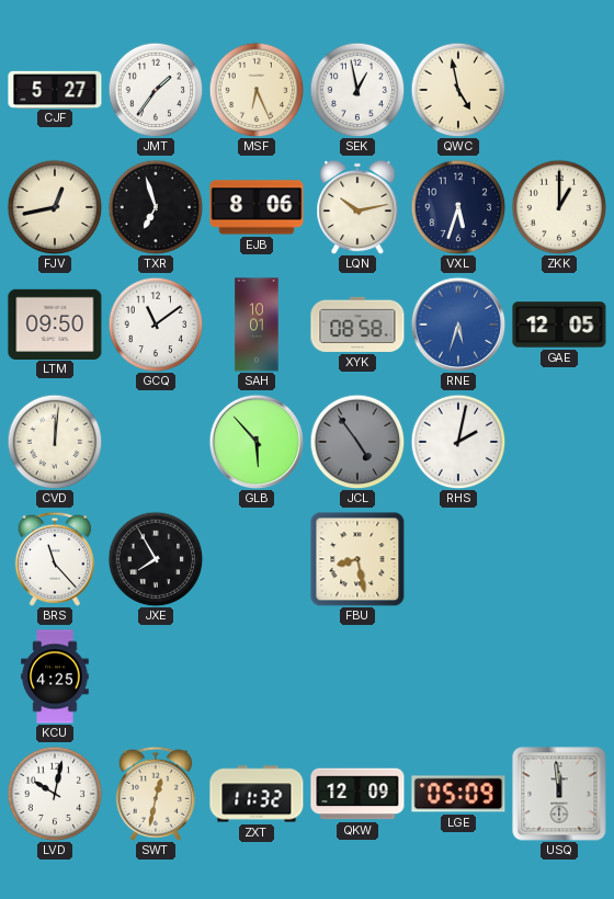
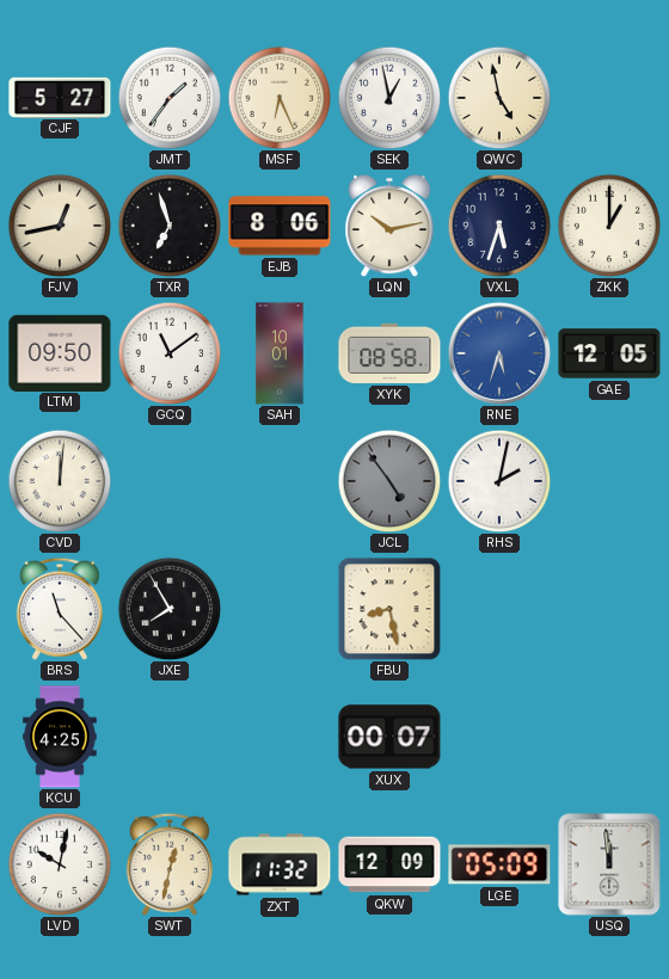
GLB: 5:53 -> none
XUX: none -> 00:07
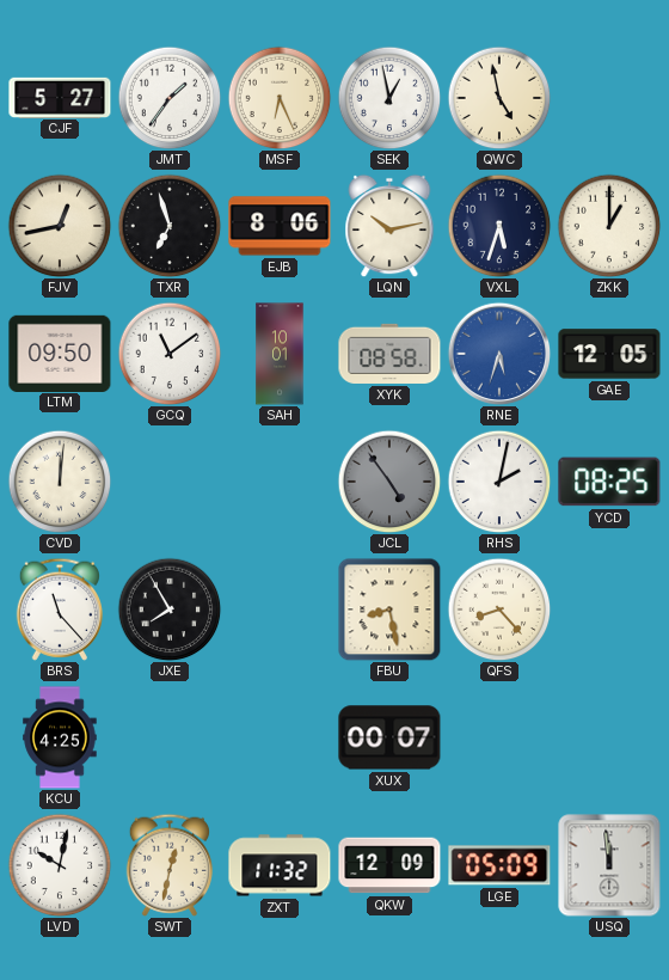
YCD: none -> 08:25
QFS: none -> 8:23
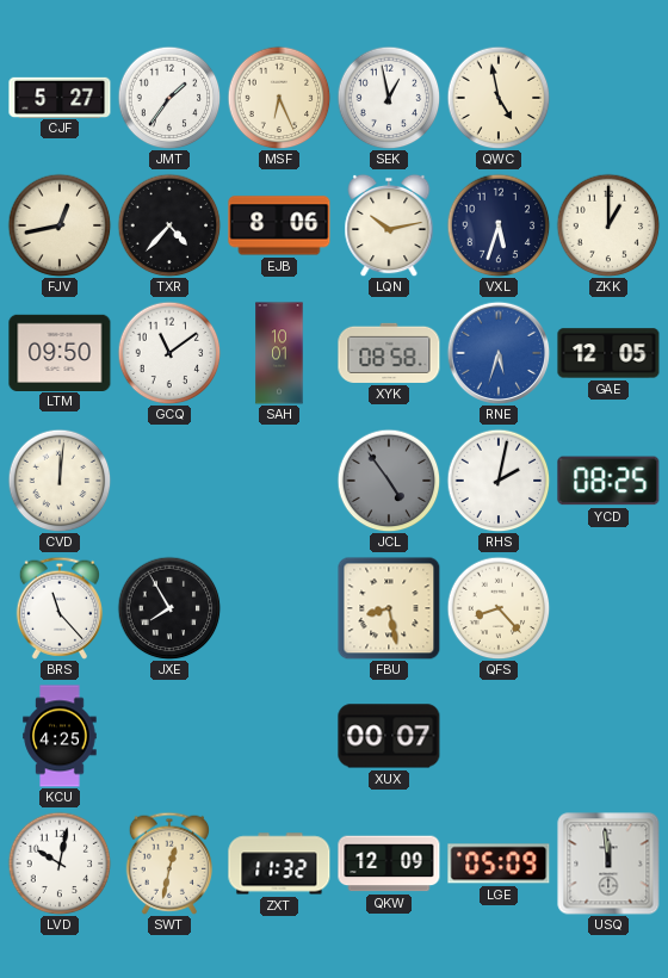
TXR: 6:57 -> 4:37
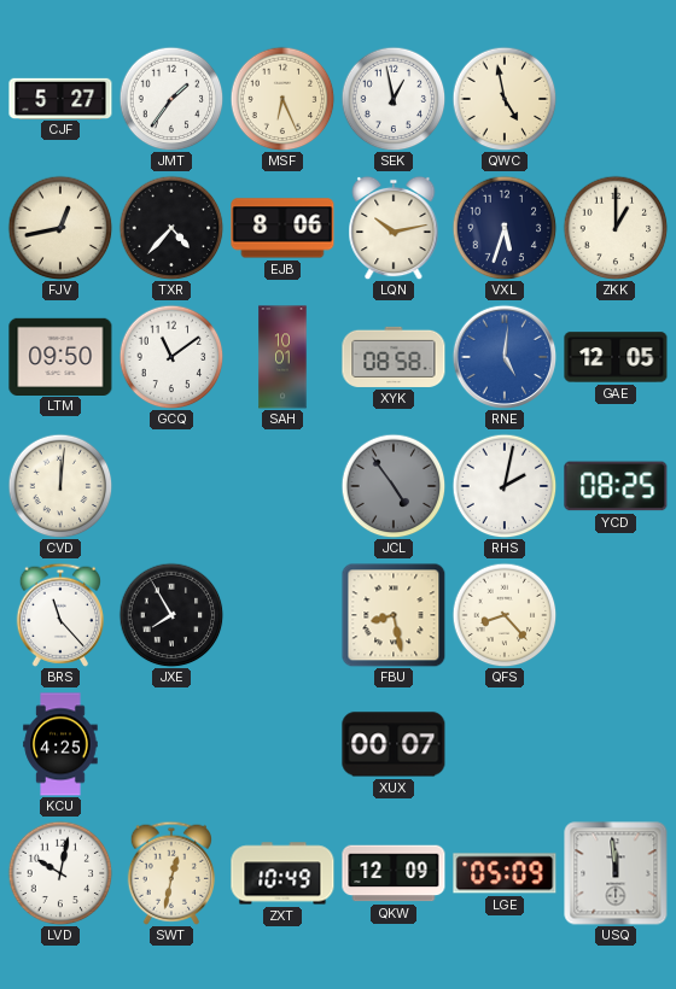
RNE: 5:33 -> 5:01
ZXT: 11:32 -> 10:49
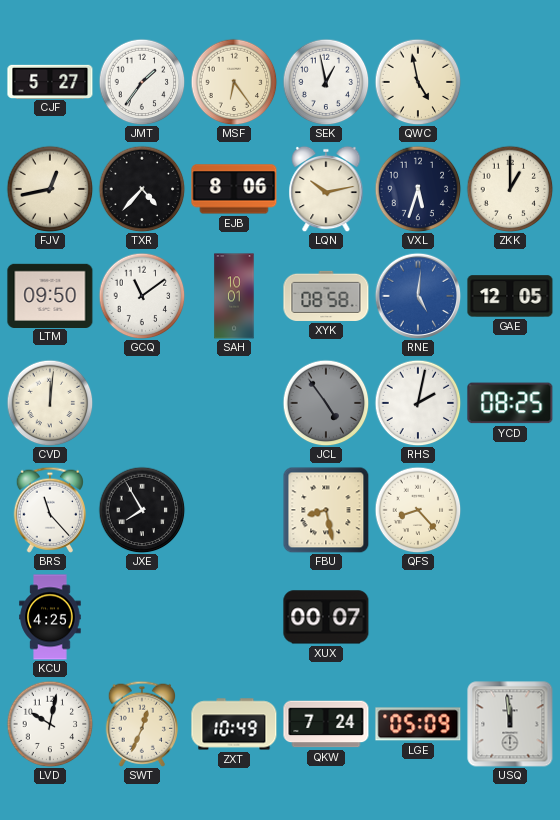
MSF: 6:26 -> 6:24
SWT: 12:32 -> 12:34
QKW: 12:09 -> 7:24
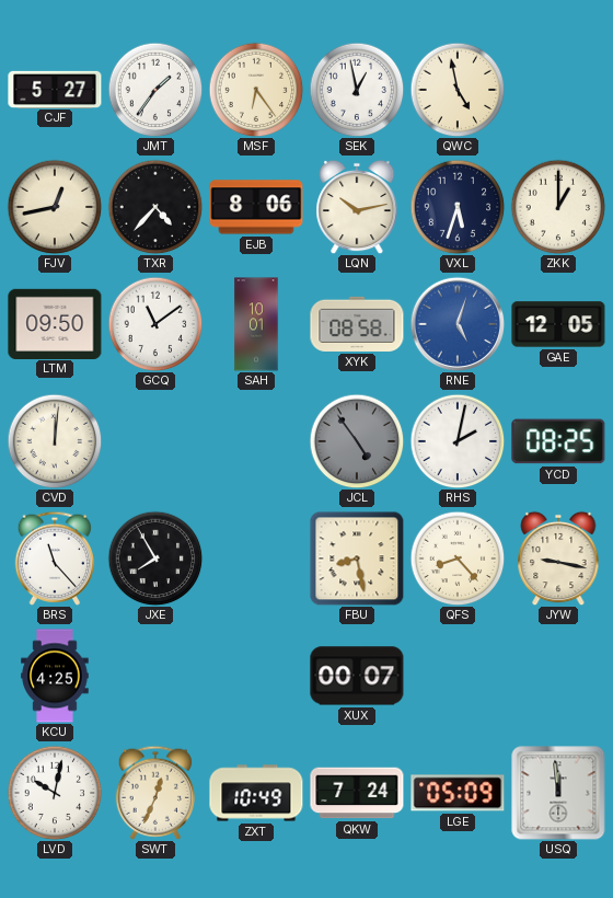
RNE: 5:01 -> 5:03
JYW: none -> 9:17
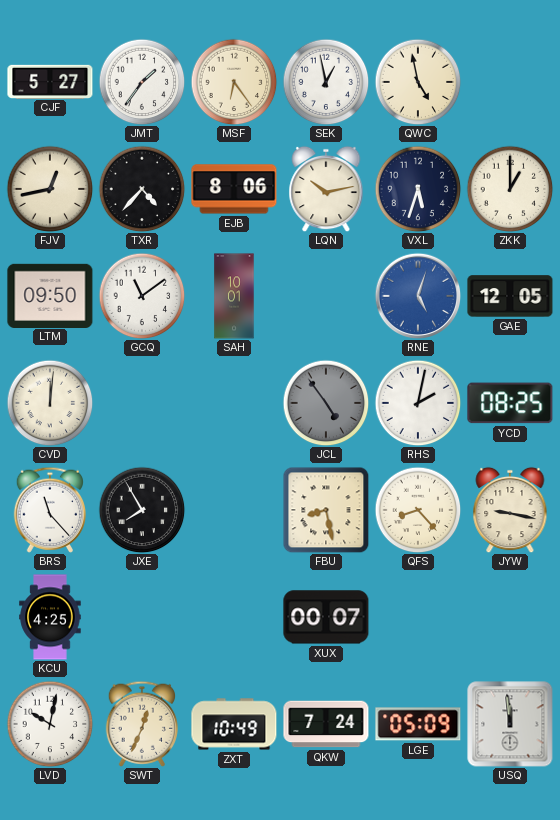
XYK: 08:58 -> none
